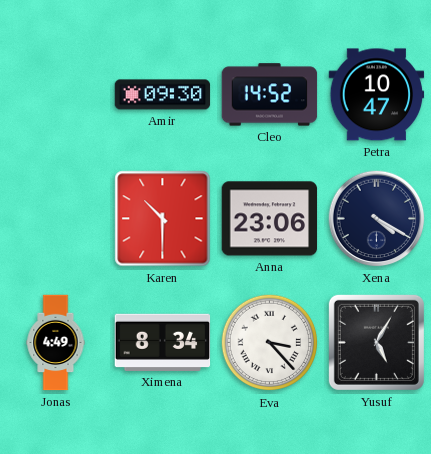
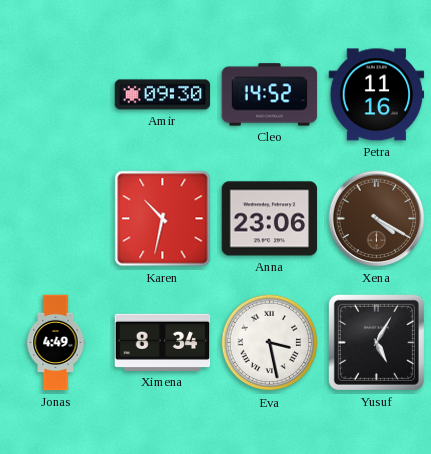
Petra: 10:47 -> 11:16
Karen: 10:30 -> 10:32
Xena dial: navy -> brown
Eva: 3:23 -> 3:28
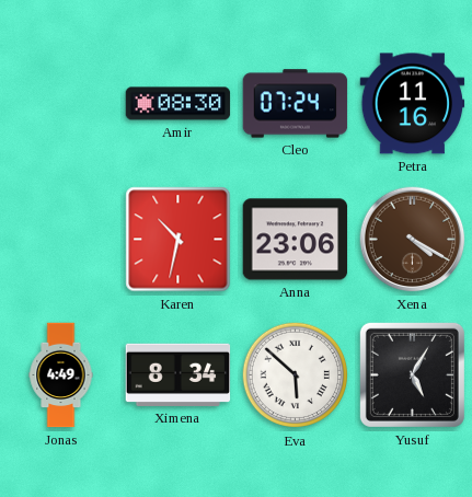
Amir: 09:30 -> 08:30
Cleo: 14:52 -> 07:24
Eva: 3:28 -> 5:52
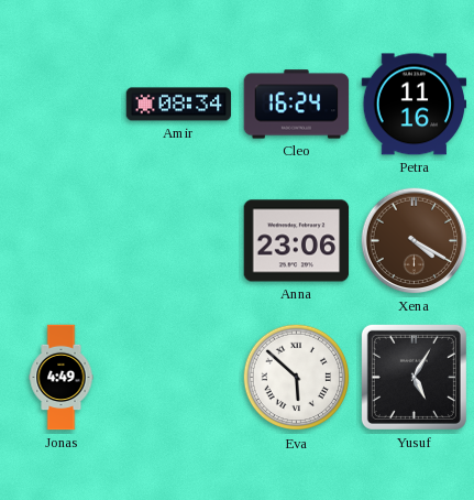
Amir: 08:30 -> 08:34
Cleo: 07:24 -> 16:24
Karen: 10:32 -> none
Ximena: 8:34 -> none
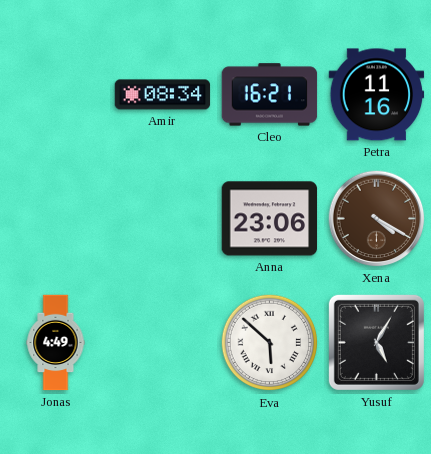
Cleo: 16:24 -> 16:21
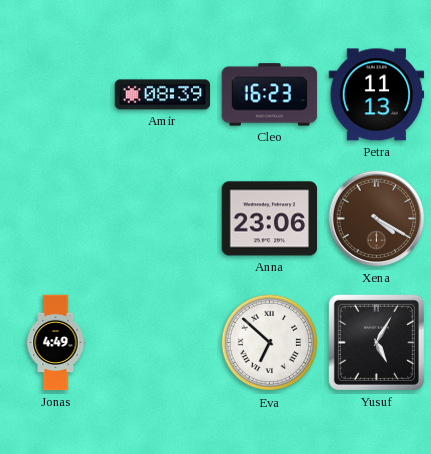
Amir: 08:34 -> 08:39
Cleo: 16:21 -> 16:23
Petra: 11:16 -> 11:13
Eva: 5:52 -> 6:52
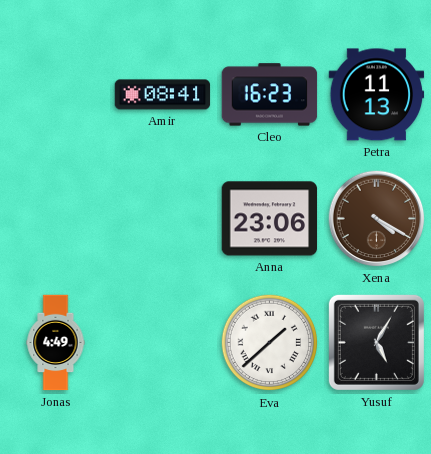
Amir: 08:39 -> 08:41
Eva: 6:52 -> 1:38
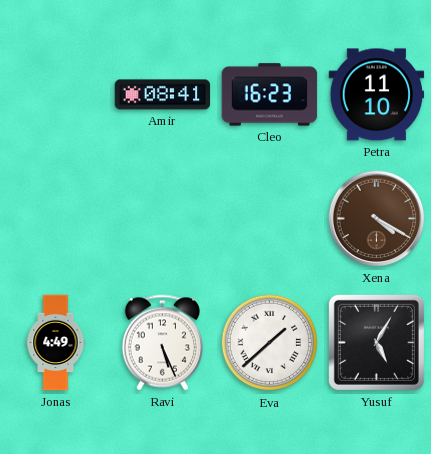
Petra: 11:13 -> 11:10
Anna: 23:06 -> none
Ravi: none -> 5:26
